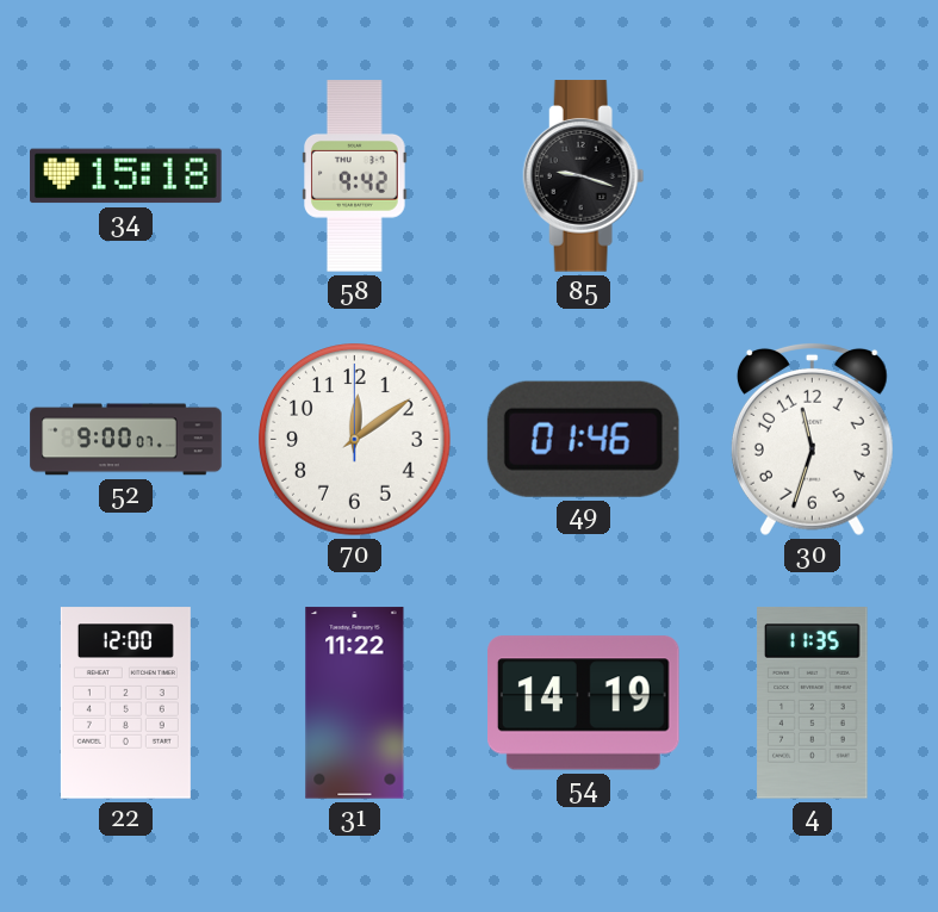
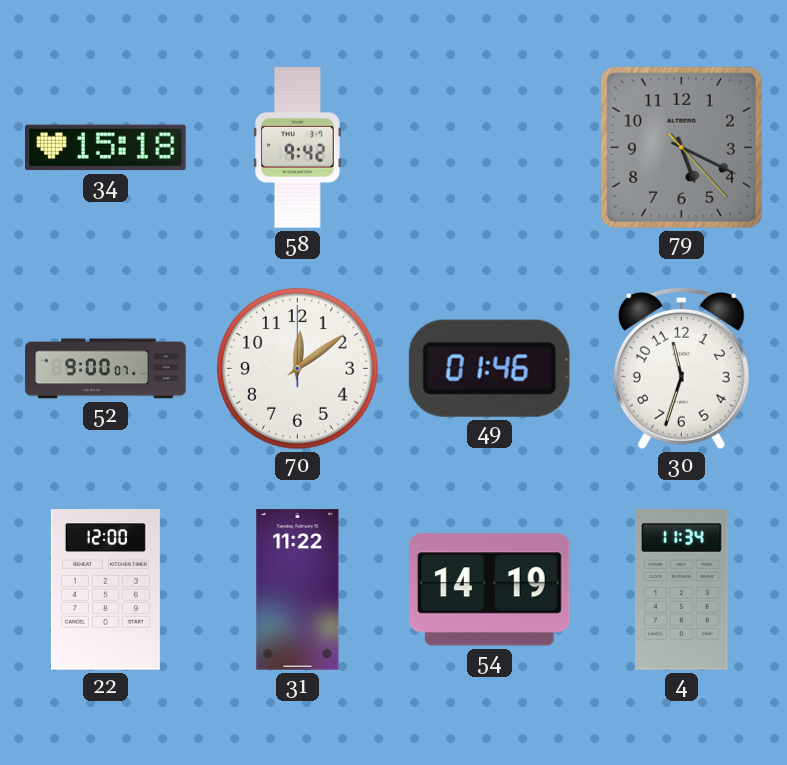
85: 9:18 -> none
79: none -> 5:19
4: 11:35 -> 11:34
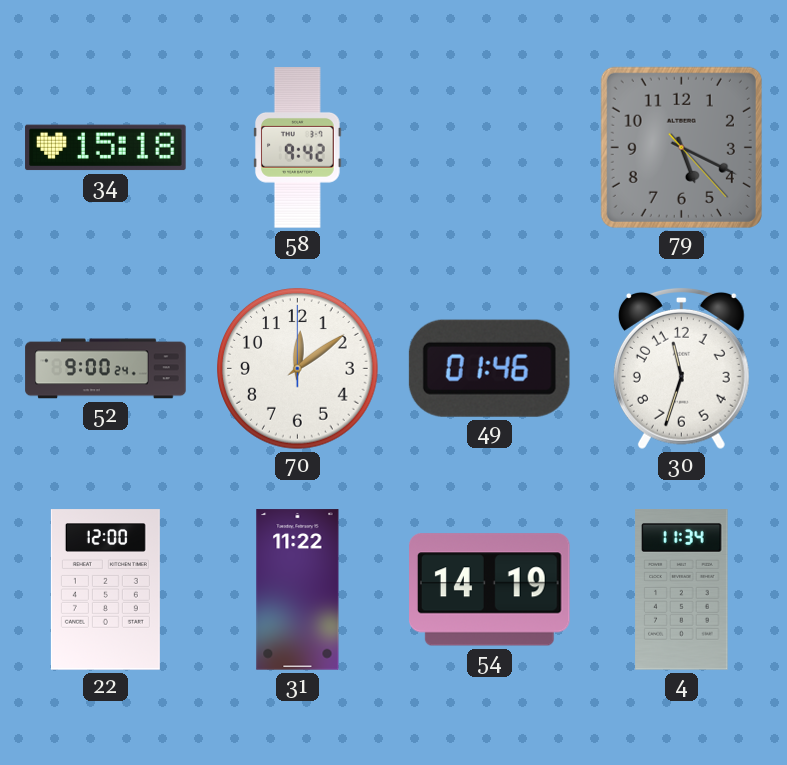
52: 9:00:07 -> 9:00:24
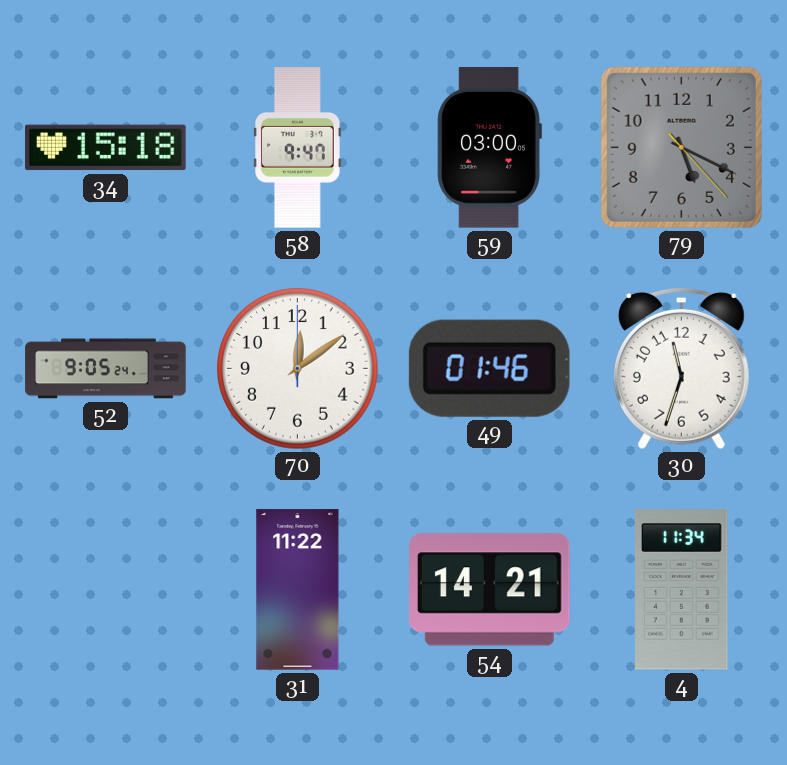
58: 9:42 -> 9:47
59: none -> 03:00
52: 9:00 -> 9:05
22: 12:00 -> none
54: 14:19 -> 14:21
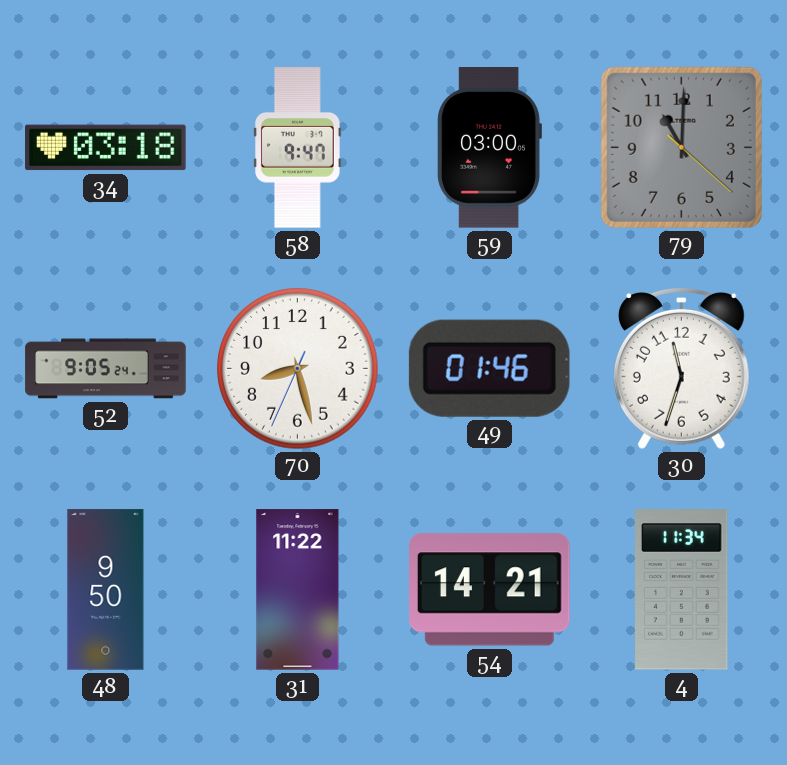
34: 15:18 -> 03:18
79: 5:19 -> 11:00
70: 12:09 -> 8:27
48: none -> 9:50
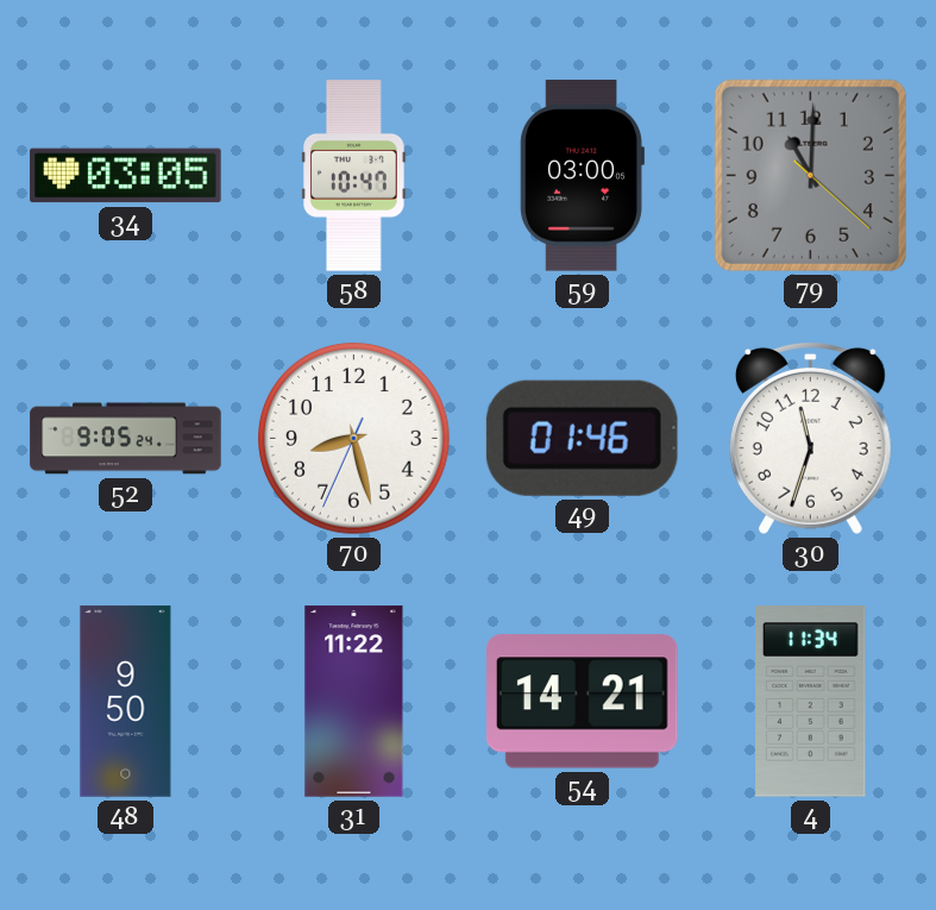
34: 03:18 -> 03:05
58: 9:47 -> 10:47
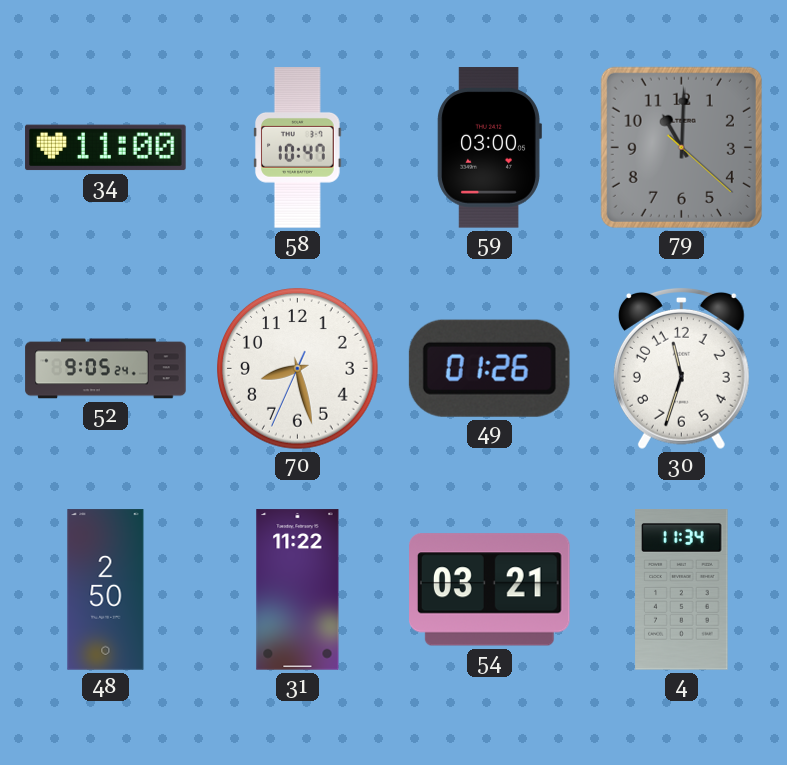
34: 03:05 -> 11:00
49: 01:46 -> 01:26
48: 9:50 -> 2:50
54: 14:21 -> 03:21
